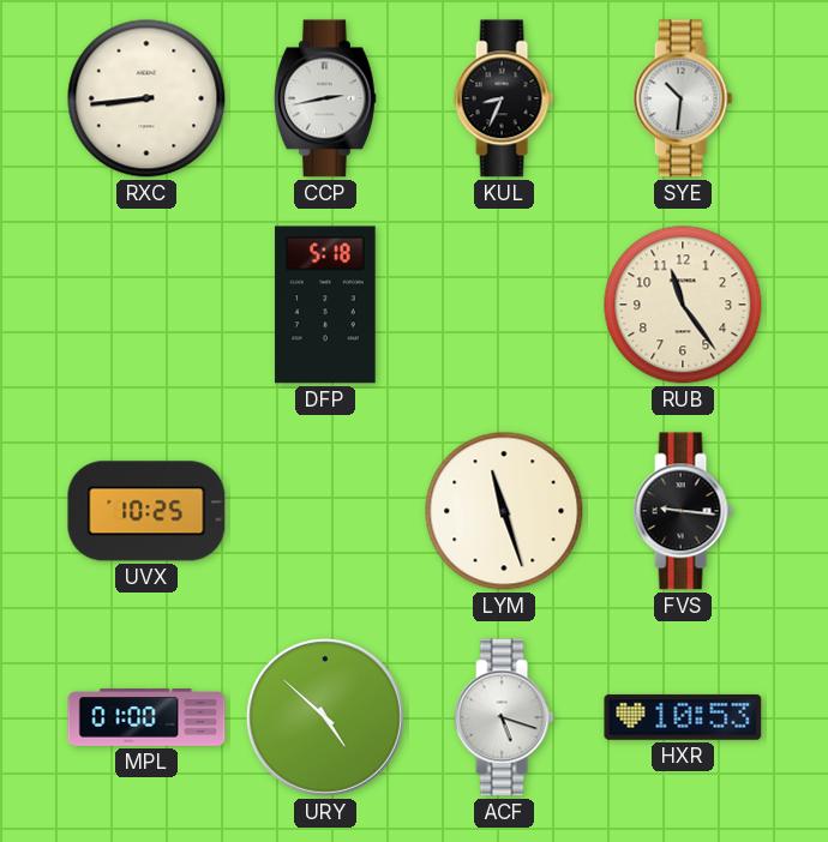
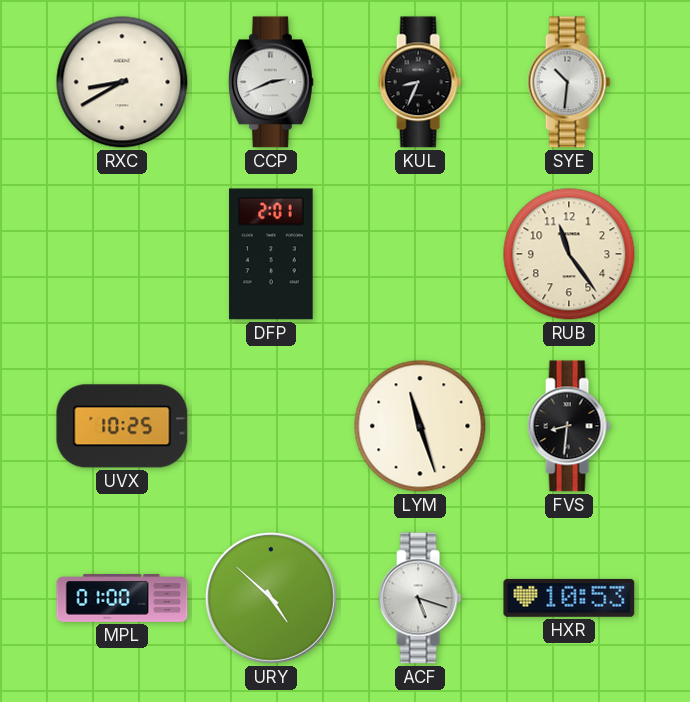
RXC: 8:44 -> 8:40
CCP: 2:43 -> 2:41
DFP: 5:18 -> 2:01
FVS: 9:16 -> 8:31
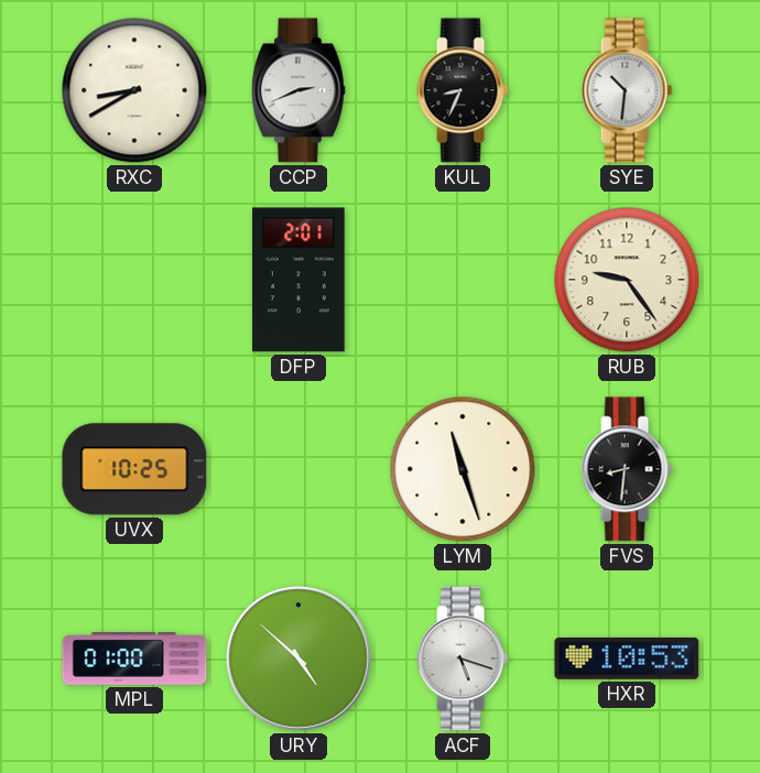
RUB: 11:24 -> 9:24
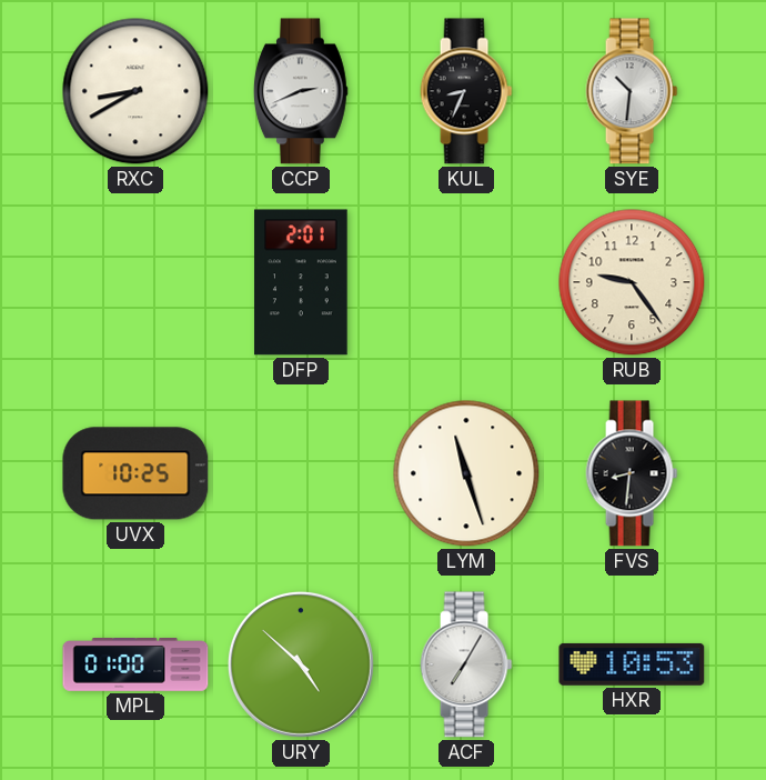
ACF: 5:18 -> 7:05
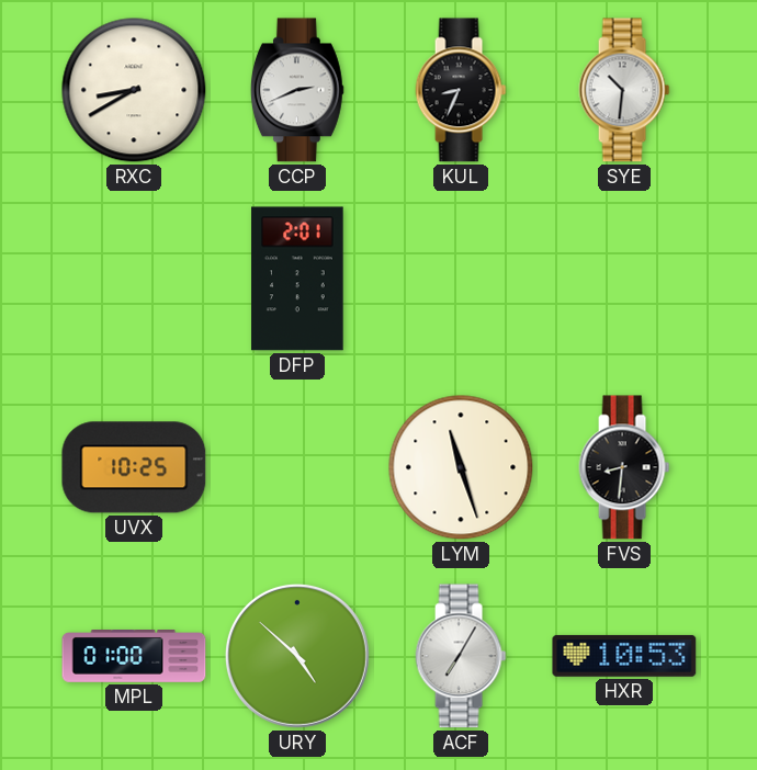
RUB: 9:24 -> none
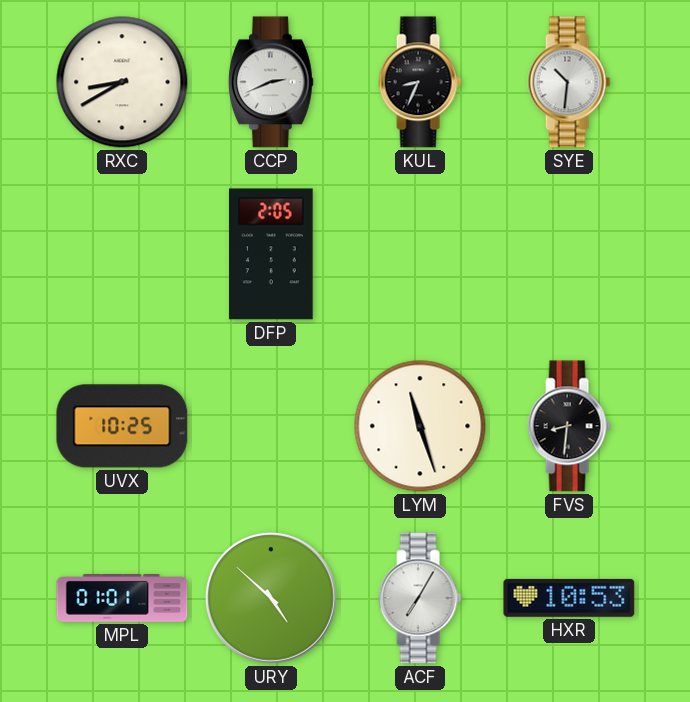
DFP: 2:01 -> 2:05
MPL: 01:00 -> 01:01
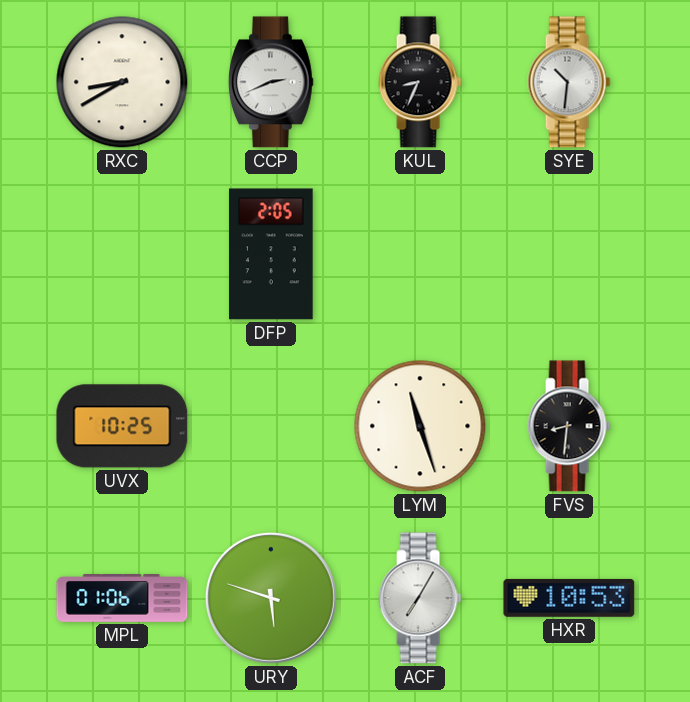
MPL: 01:01 -> 01:06
URY: 4:52 -> 5:48
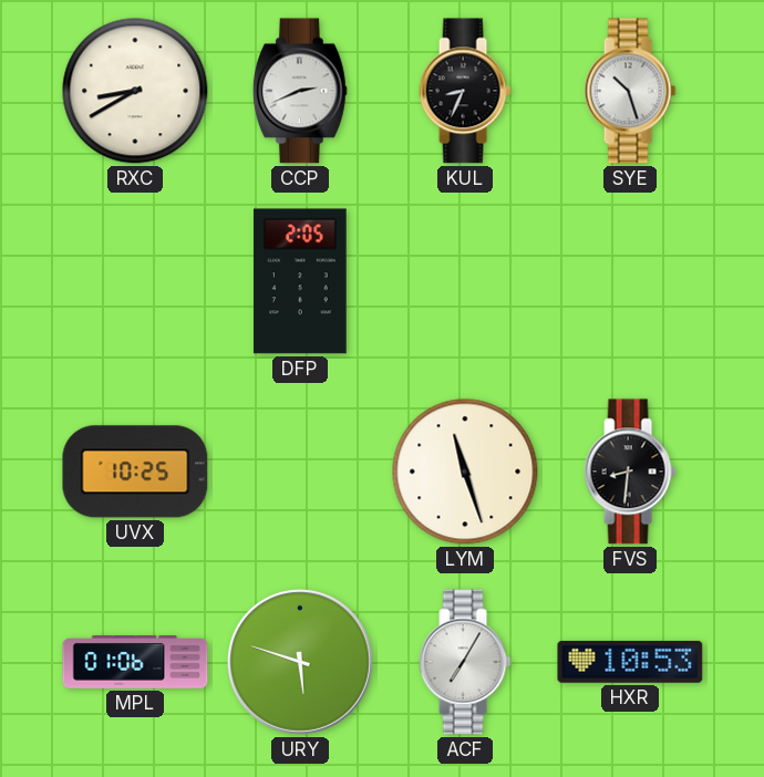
SYE: 10:31 -> 10:27
